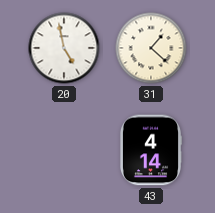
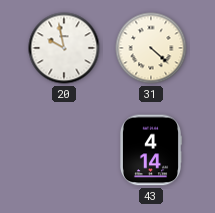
20: 4:58 -> 9:58
31: 1:22 -> 4:22
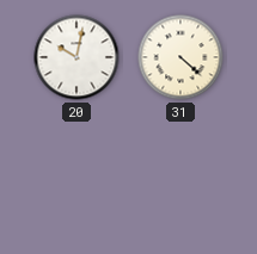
20: 9:58 -> 10:02
43: 4:14 -> none
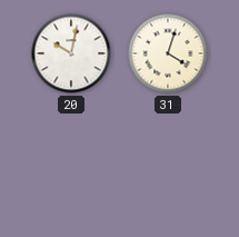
31: 4:22 -> 4:03
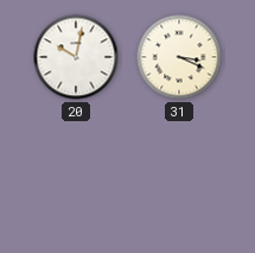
31: 4:03 -> 3:19
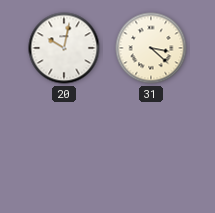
31: 3:19 -> 3:22
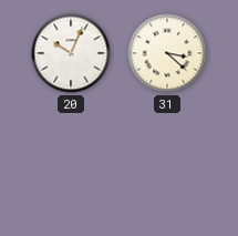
20: 10:02 -> 10:04
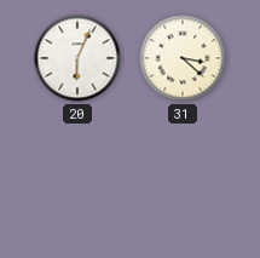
20: 10:04 -> 6:04
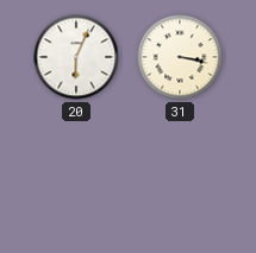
31: 3:22 -> 3:17
